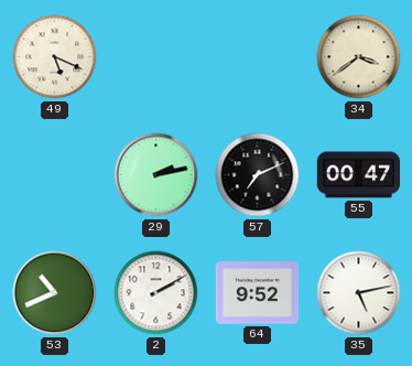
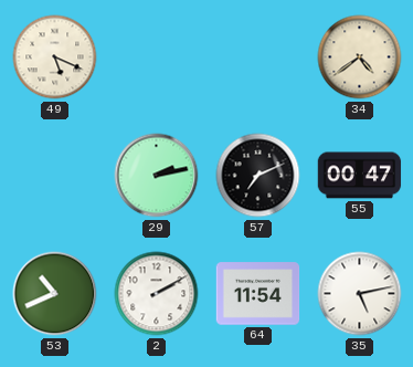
34: 3:39 -> 4:39
64: 9:52 -> 11:54
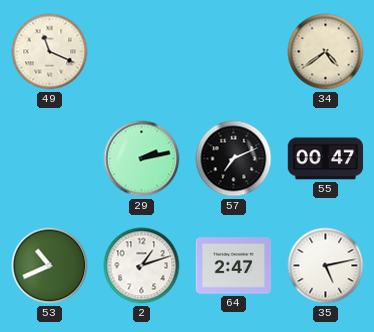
49: 5:19 -> 11:19
2: 2:10 -> 1:12
64: 11:54 -> 2:47
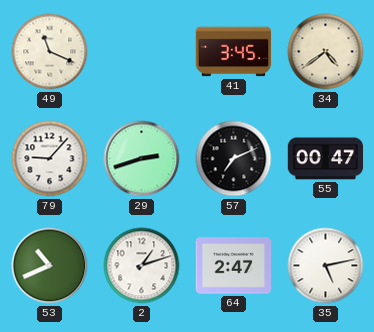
41: none -> 3:45
79: none -> 9:07
29: 2:13 -> 2:42
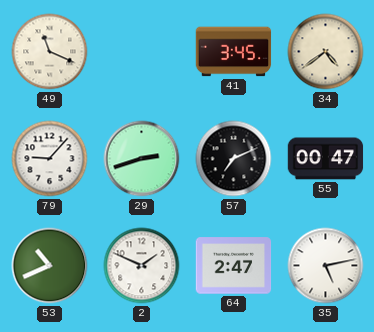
2: 1:12 -> 1:49
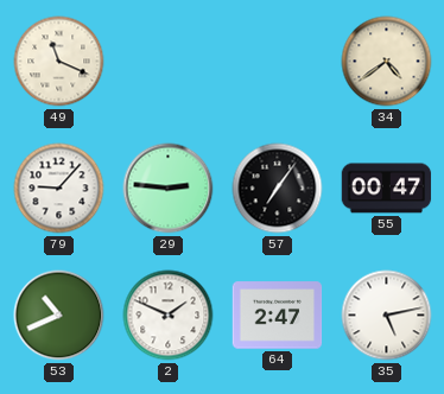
41: 3:45 -> none
29: 2:42 -> 2:46
57: 7:11 -> 7:06
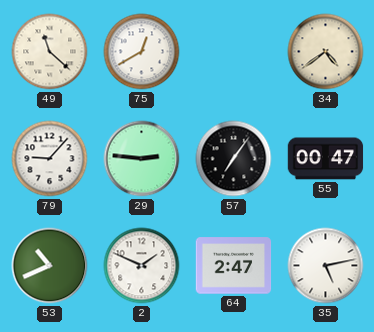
49: 11:19 -> 11:22
75: none -> 12:40
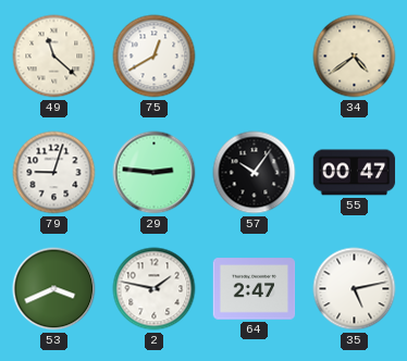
79: 9:07 -> 9:03
57: 7:06 -> 10:06
53: 10:41 -> 3:41
2: 1:49 -> 1:47
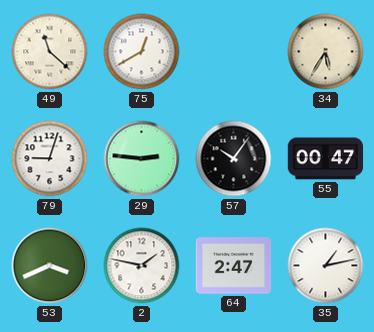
34: 4:39 -> 5:35
35: 5:13 -> 1:13
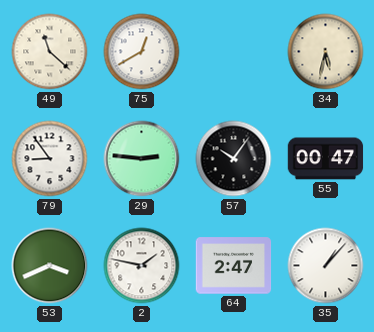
34: 5:35 -> 5:32
79: 9:03 -> 8:54
35: 1:13 -> 1:07
